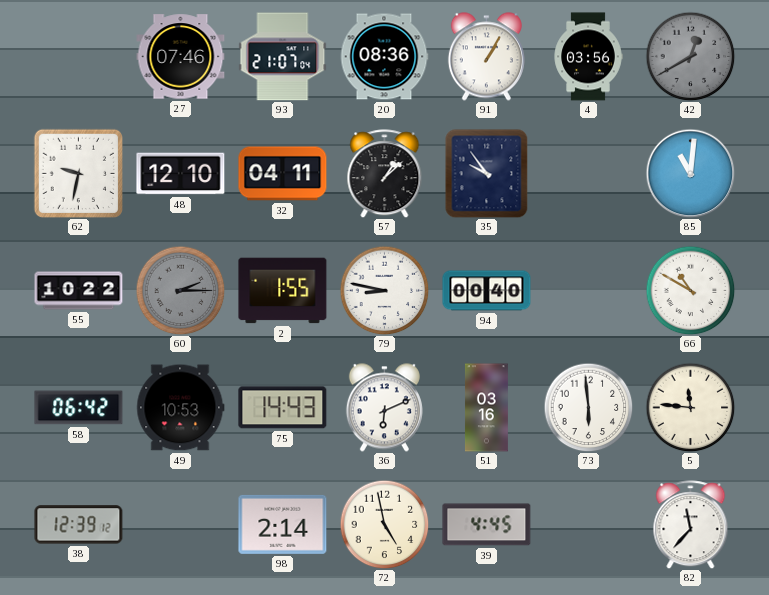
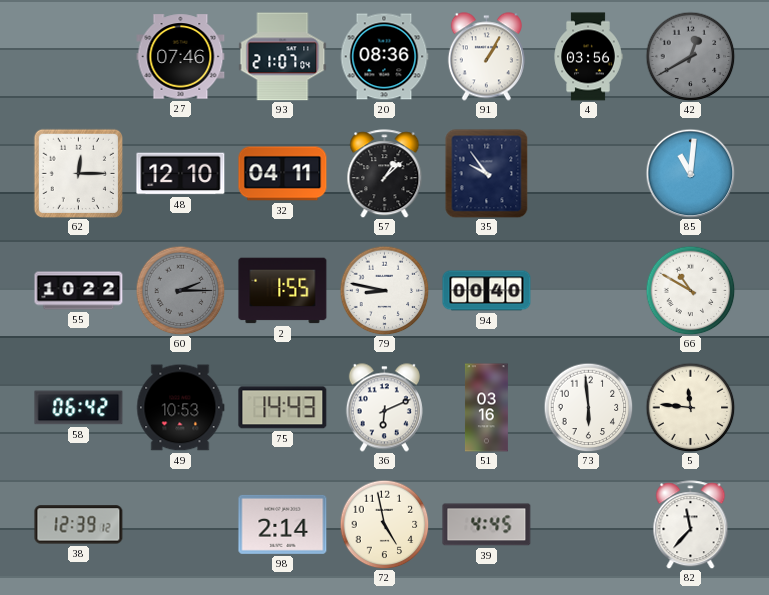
62: 9:32 -> 12:15
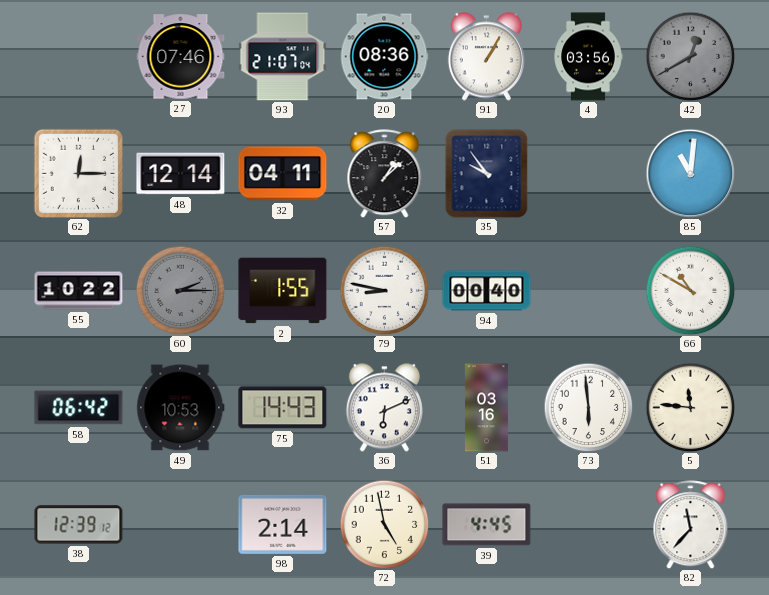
48: 12:10 -> 12:14
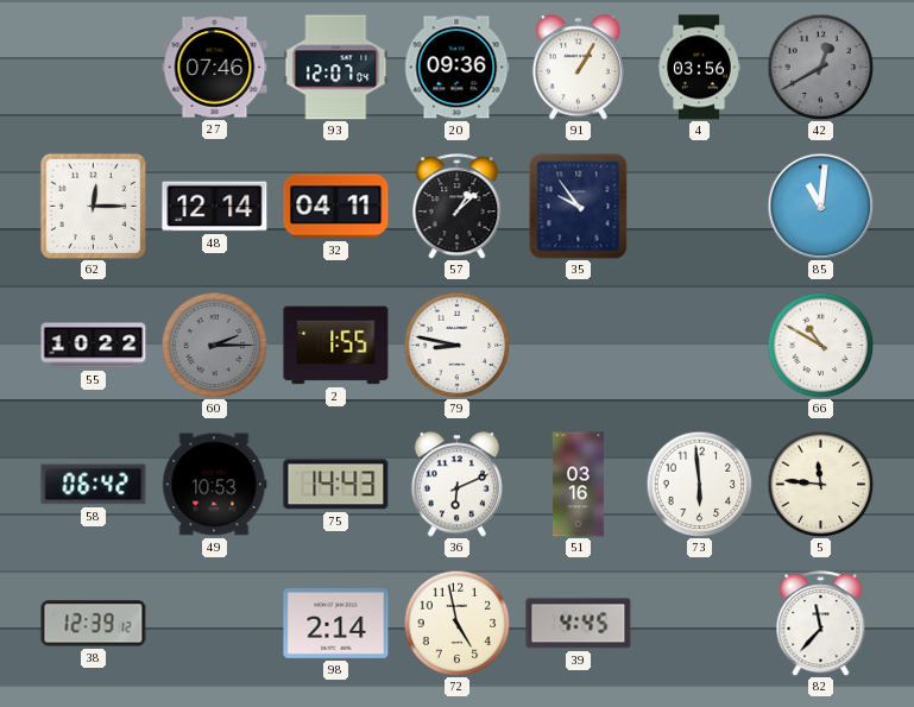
93: 21:07 -> 12:07
20: 08:36 -> 09:36
94: 00:40 -> none
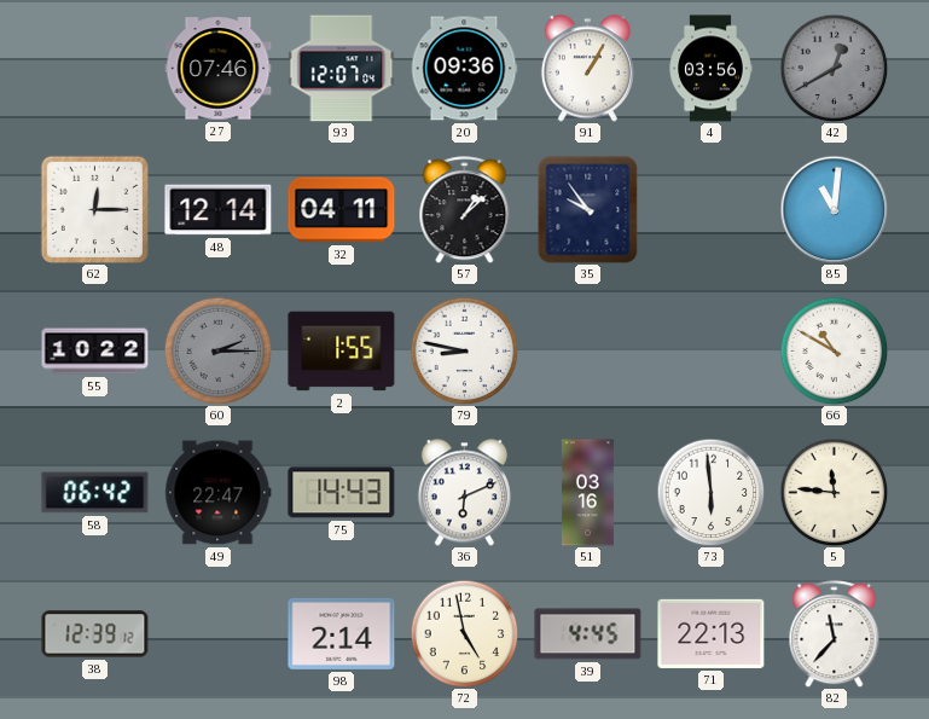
49: 10:53 -> 22:47
71: none -> 22:13
